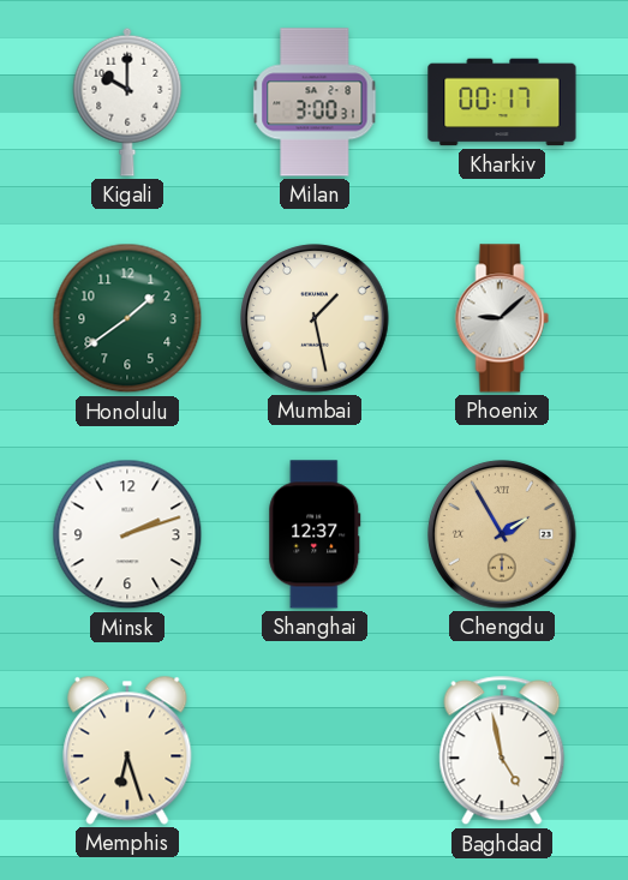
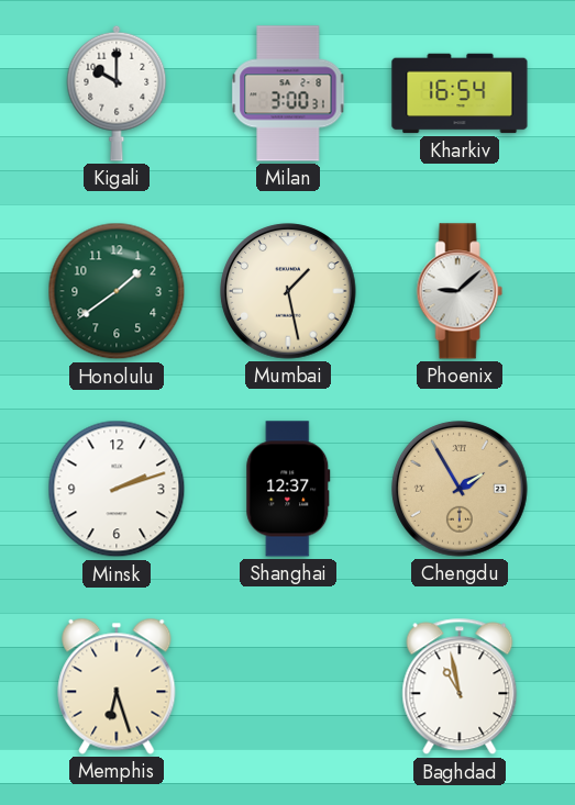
Kharkiv: 00:17 -> 16:54
Baghdad: 4:58 -> 10:58
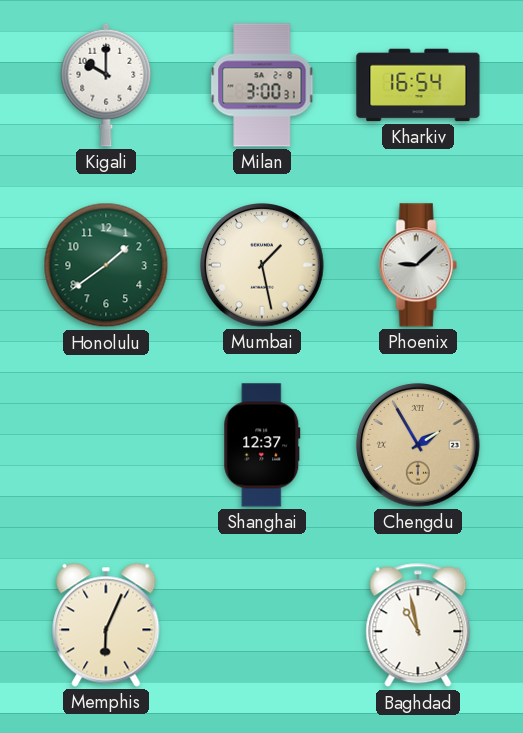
Minsk: 2:12 -> none
Memphis: 6:27 -> 6:04
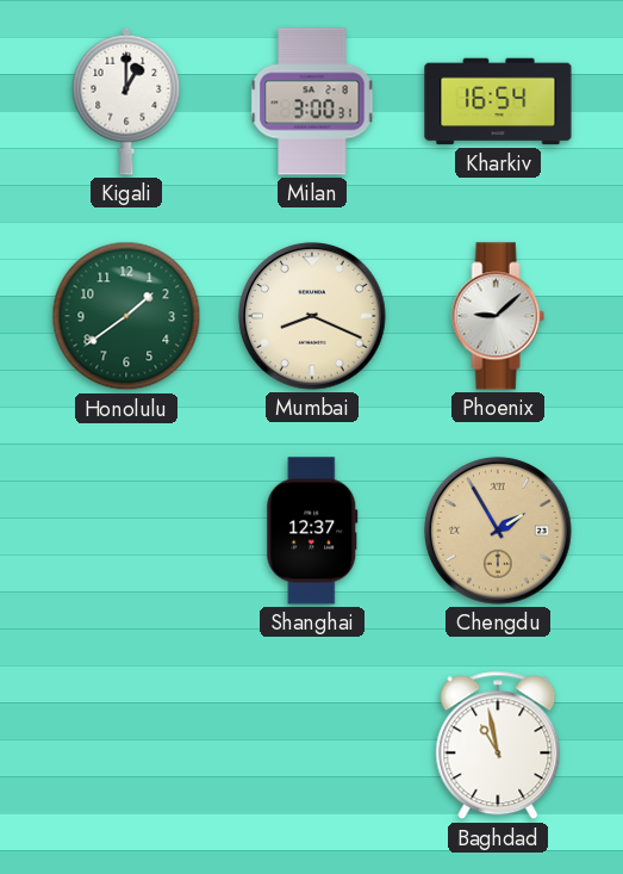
Kigali: 10:00 -> 1:00
Mumbai: 1:28 -> 8:19
Memphis: 6:04 -> none
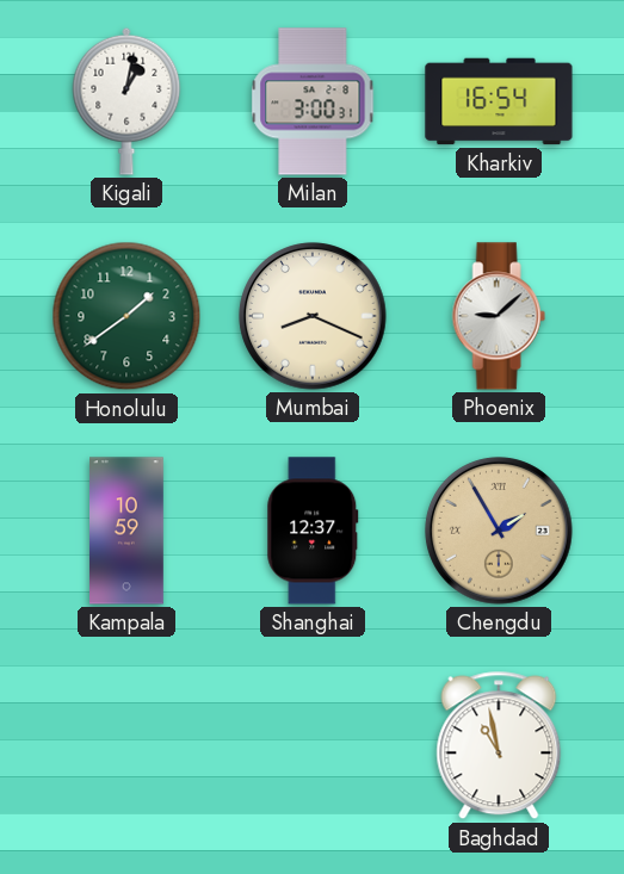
Kigali: 1:00 -> 1:02
Kampala: none -> 10:59
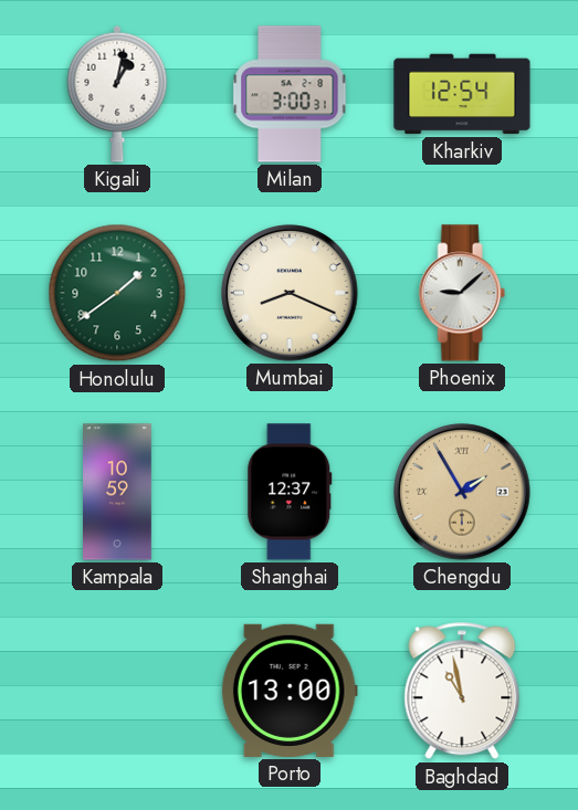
Kharkiv: 16:54 -> 12:54
Porto: none -> 13:00
